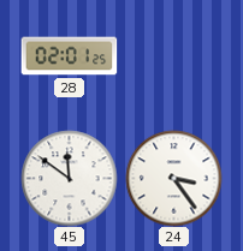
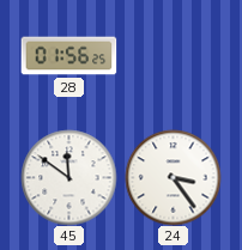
28: 02:01 -> 01:56
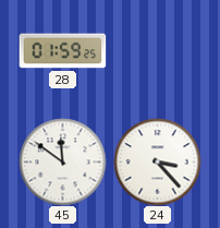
28: 01:56 -> 01:59
24: 3:24 -> 3:23
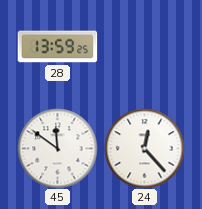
28: 01:59 -> 13:59
24: 3:23 -> 12:23
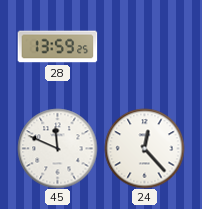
45: 11:51 -> 11:49
